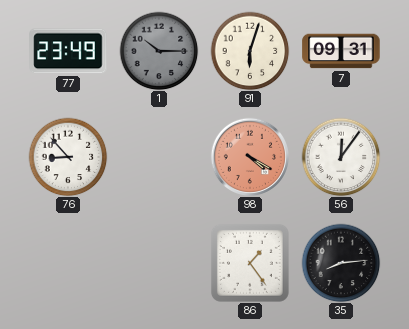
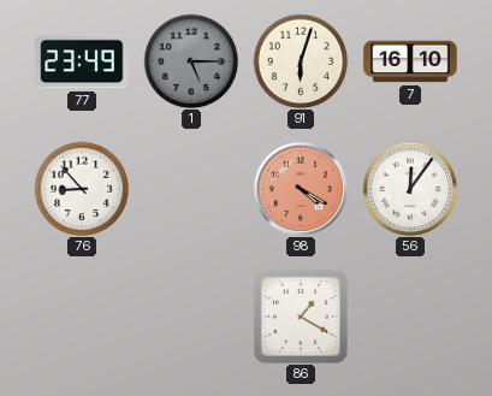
1: 10:15 -> 5:15
7: 09:31 -> 16:10
86: 1:24 -> 1:20
35: 8:14 -> none
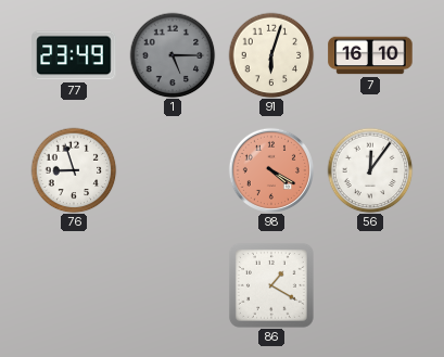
76: 8:53 -> 8:57
